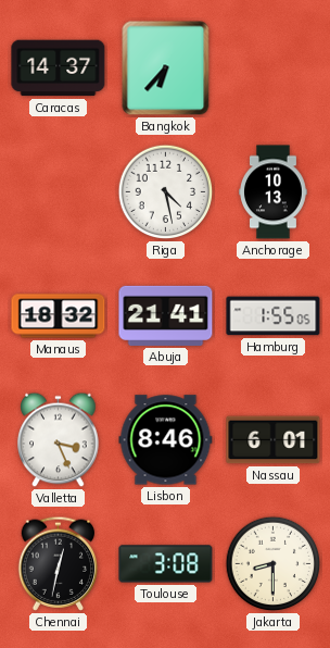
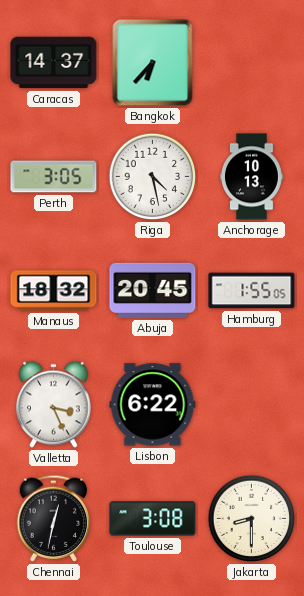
Perth: none -> 3:05
Abuja: 21:41 -> 20:45
Lisbon: 8:46 -> 6:22
Nassau: 6:01 -> none
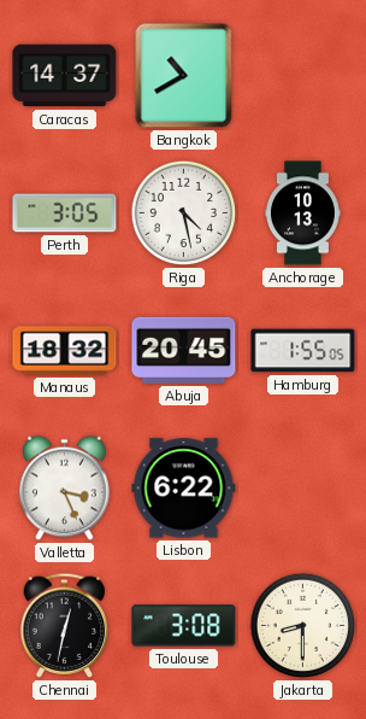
Bangkok: 6:37 -> 10:40
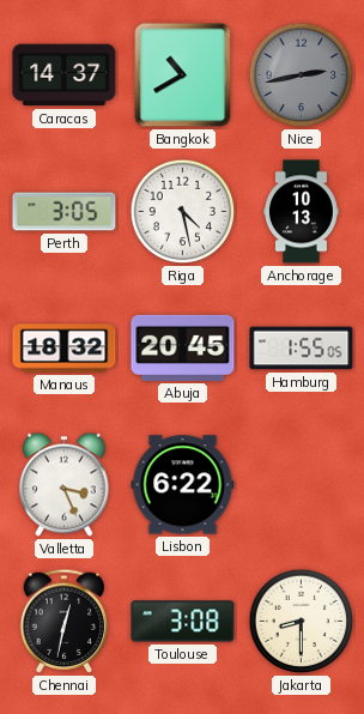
Nice: none -> 2:43
